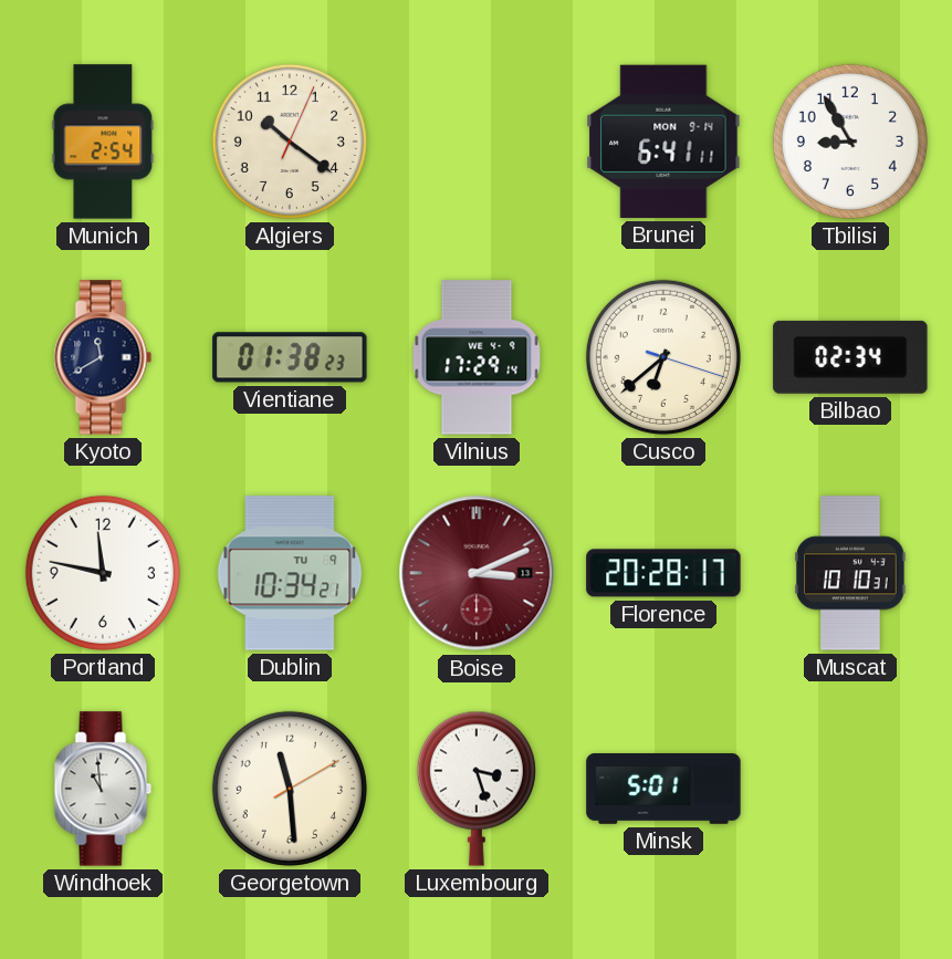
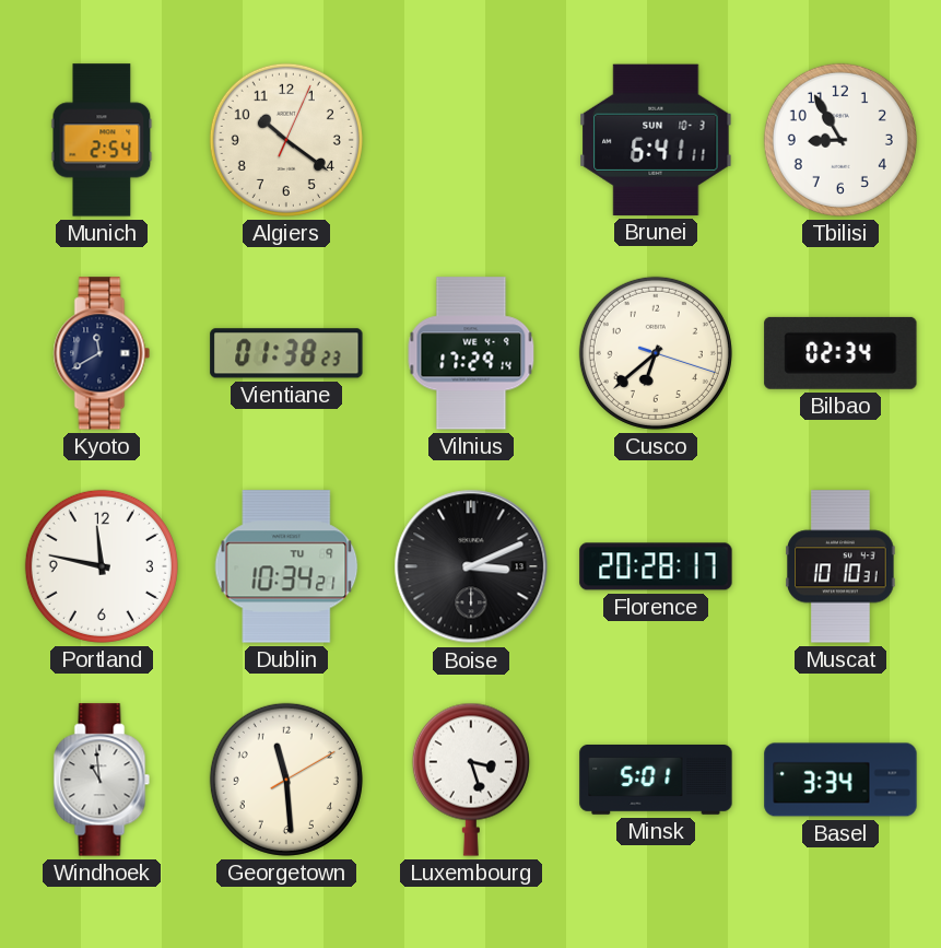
Brunei date: MON 9-14 -> SUN 10-3
Boise dial: burgundy -> black
Basel: none -> 3:34
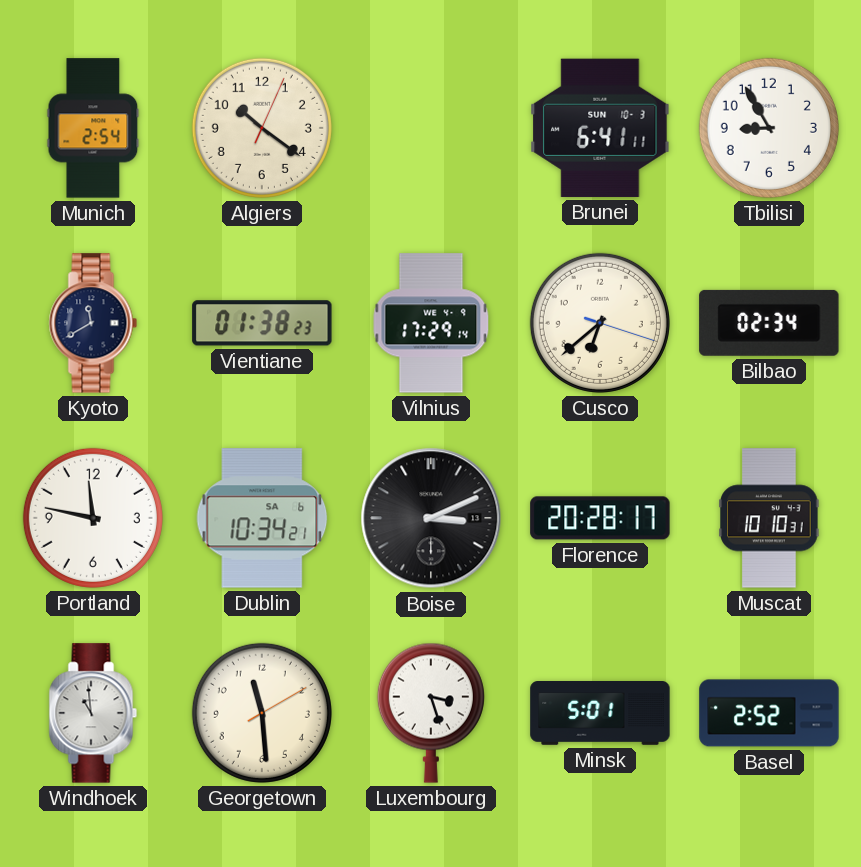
Dublin date: TU 9 -> SA 6
Basel: 3:34 -> 2:52
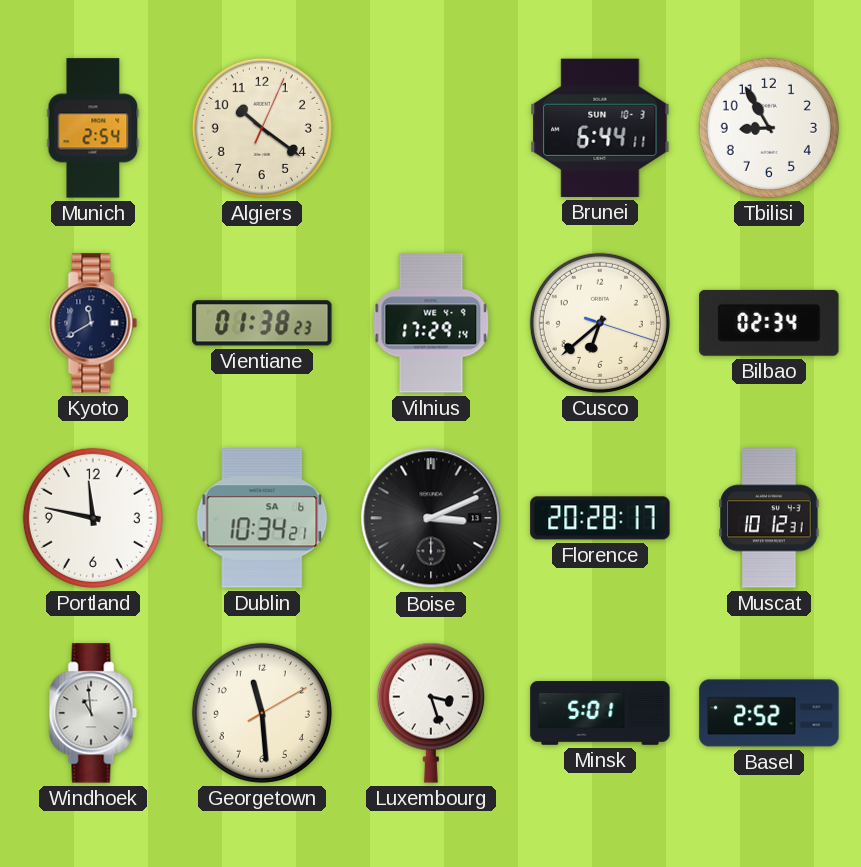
Brunei: 6:41 -> 6:44
Muscat: 10:10 -> 10:12
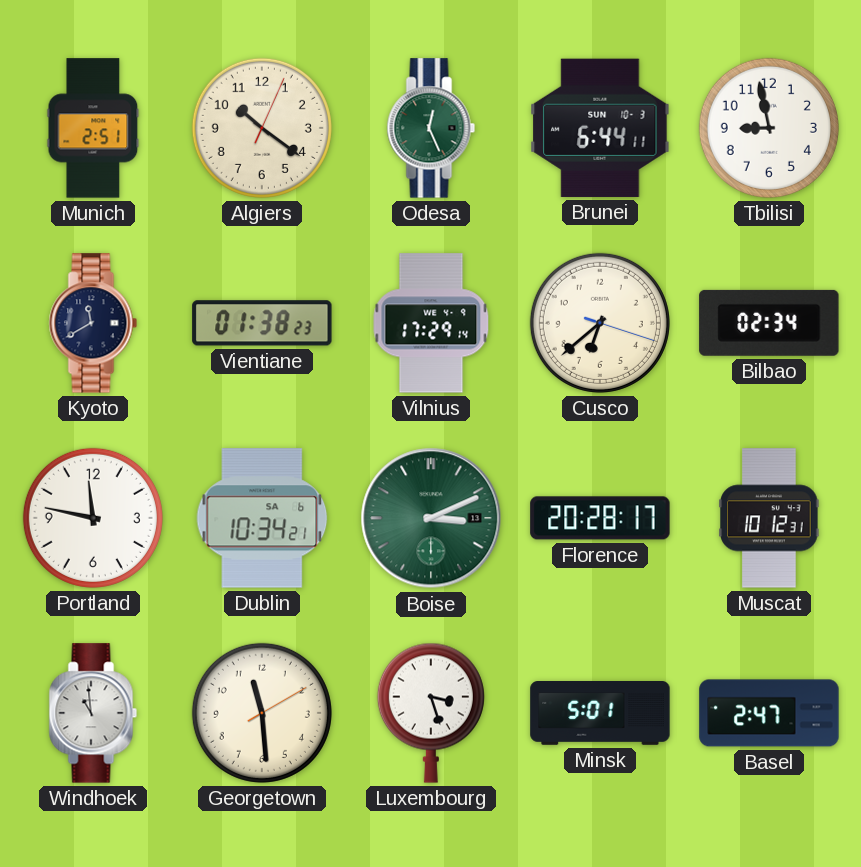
Munich: 2:54 -> 2:51
Odesa: none -> 12:26
Tbilisi: 8:55 -> 8:58
Boise dial: black -> green
Basel: 2:52 -> 2:47
